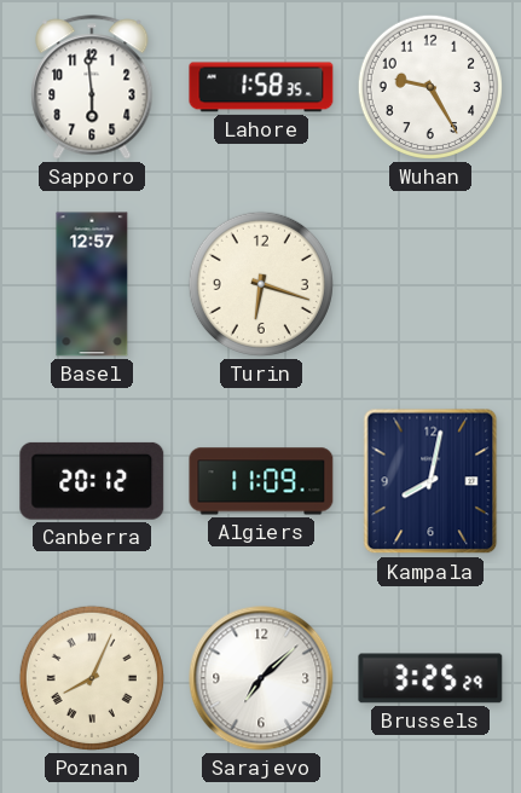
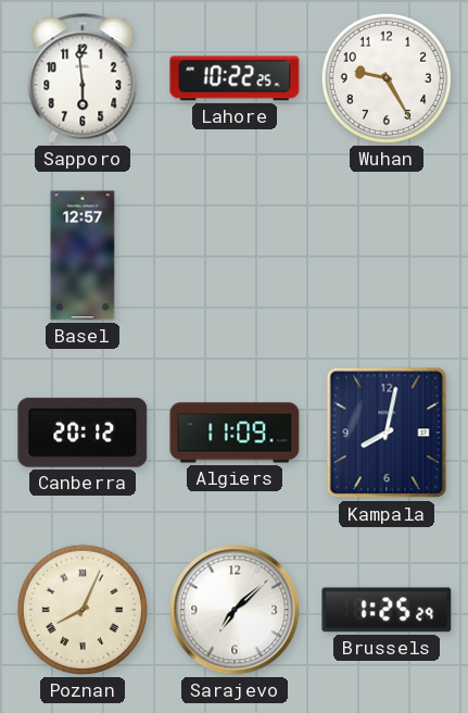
Lahore: 1:58 -> 10:22
Turin: 6:18 -> none
Brussels: 3:25 -> 1:25
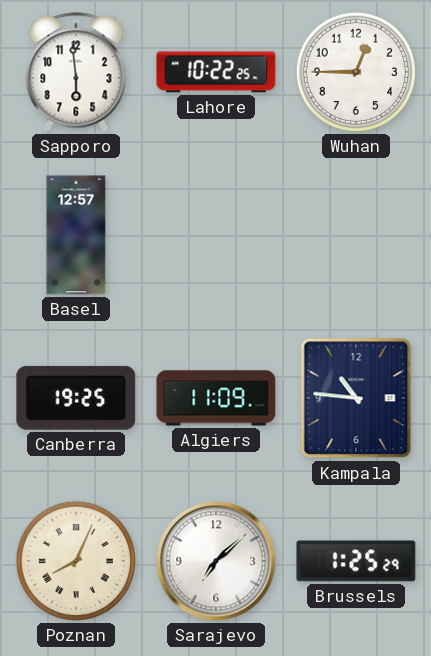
Wuhan: 9:25 -> 12:45
Canberra: 20:12 -> 19:25
Kampala: 8:02 -> 10:46
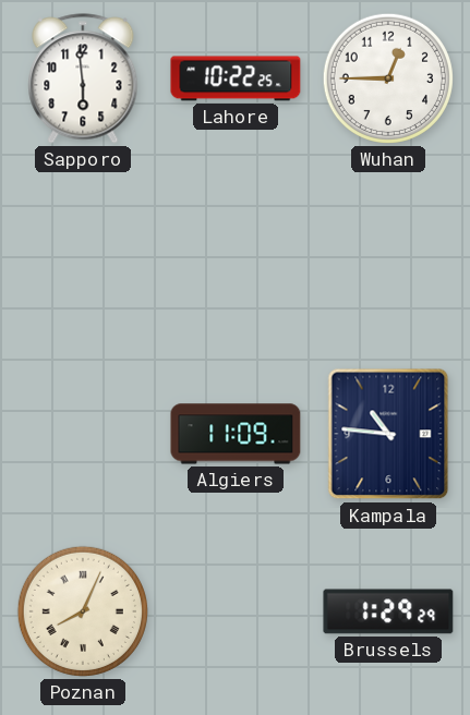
Basel: 12:57 -> none
Canberra: 19:25 -> none
Sarajevo: 7:08 -> none
Brussels: 1:25 -> 1:29
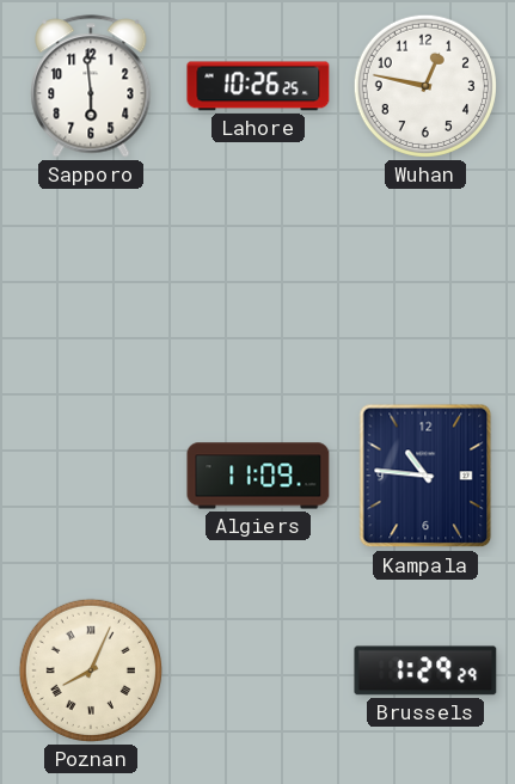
Lahore: 10:22 -> 10:26
Wuhan: 12:45 -> 12:47
